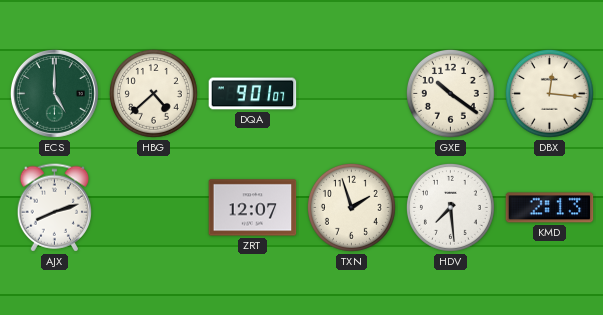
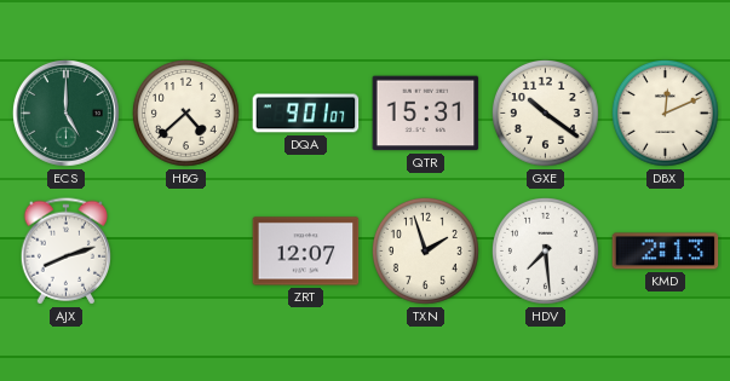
QTR: none -> 15:31
DBX: 12:16 -> 12:11
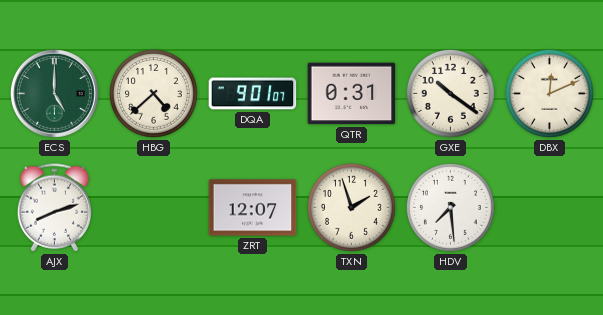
QTR: 15:31 -> 0:31
KMD: 2:13 -> none
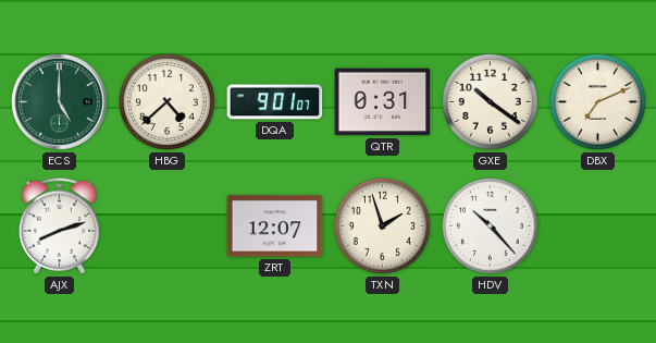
DBX: 12:11 -> 7:11
HDV: 7:29 -> 10:23
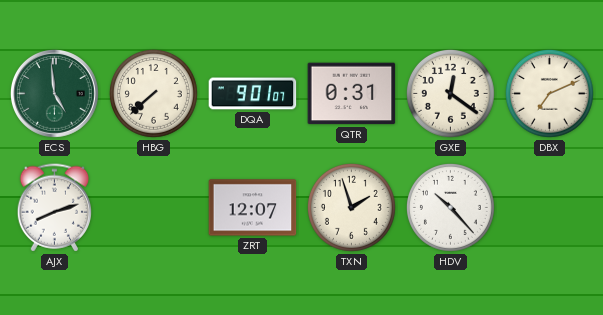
ECS: 5:00 -> 4:59
HBG: 4:38 -> 7:38
GXE: 10:21 -> 12:21
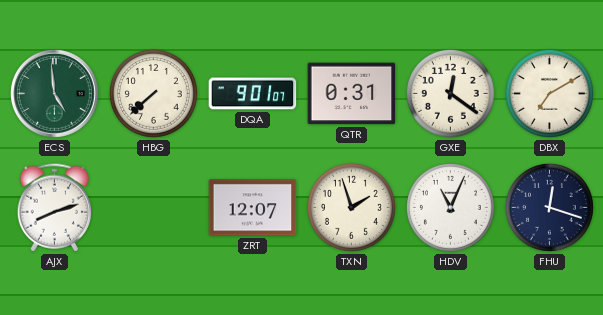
DBX: 7:11 -> 7:10
HDV: 10:23 -> 11:04
FHU: none -> 12:18
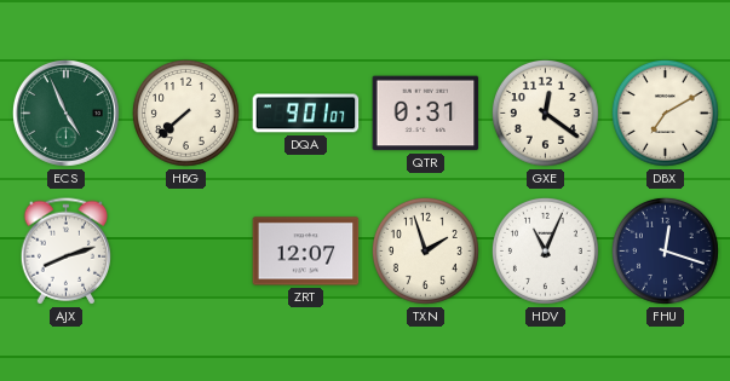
ECS: 4:59 -> 4:56
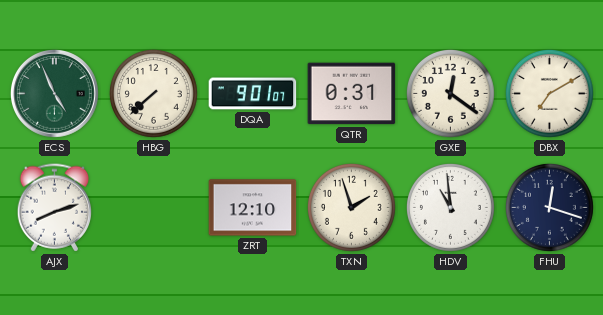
ZRT: 12:07 -> 12:10
HDV: 11:04 -> 10:59
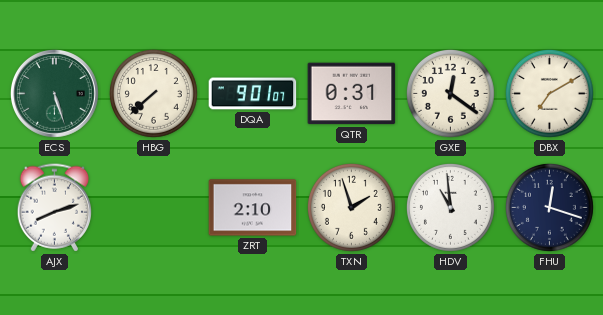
ECS: 4:56 -> 5:27
ZRT: 12:10 -> 2:10
